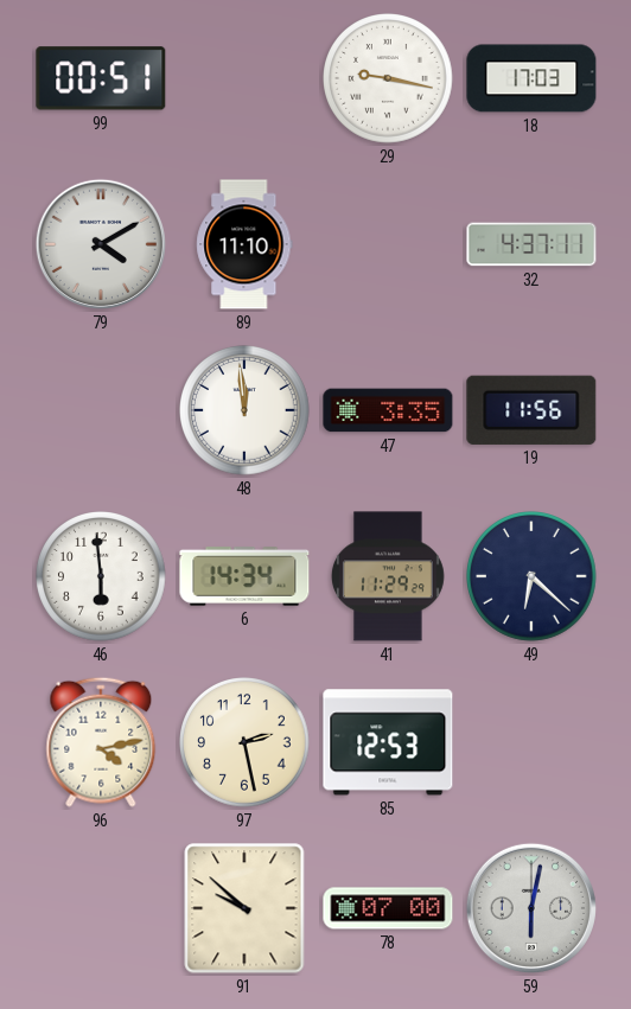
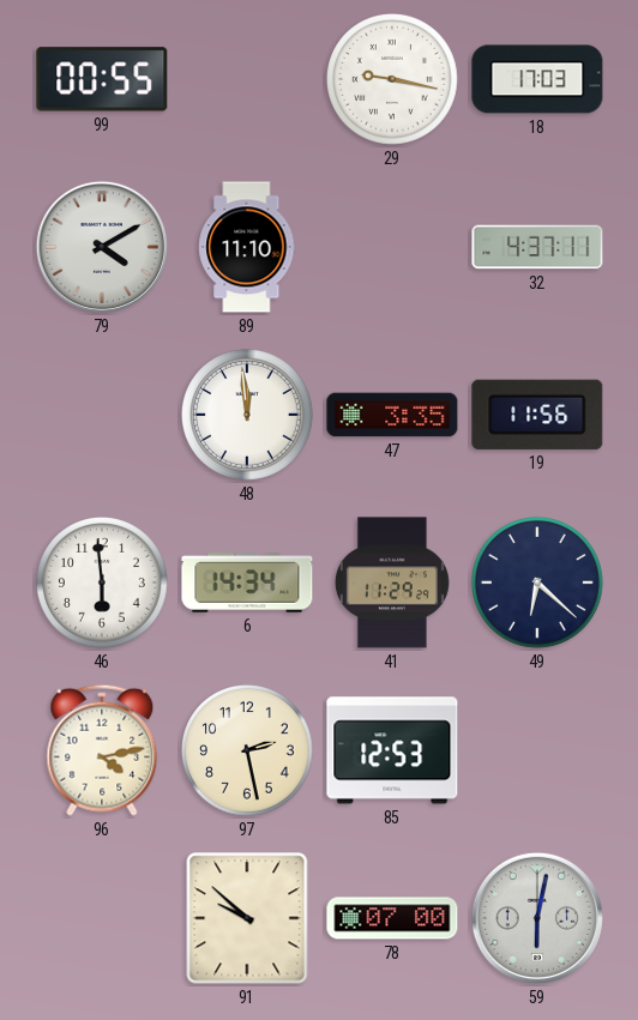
99: 00:51 -> 00:55
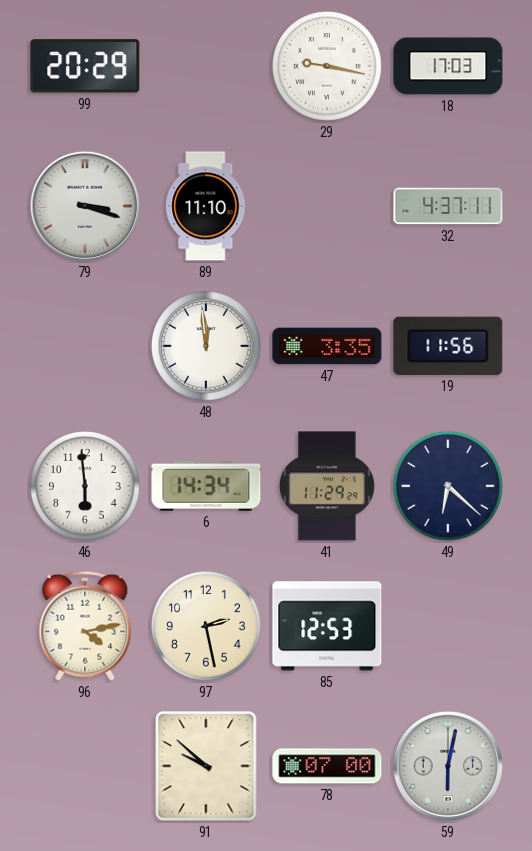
99: 00:55 -> 20:29
79: 4:10 -> 3:18
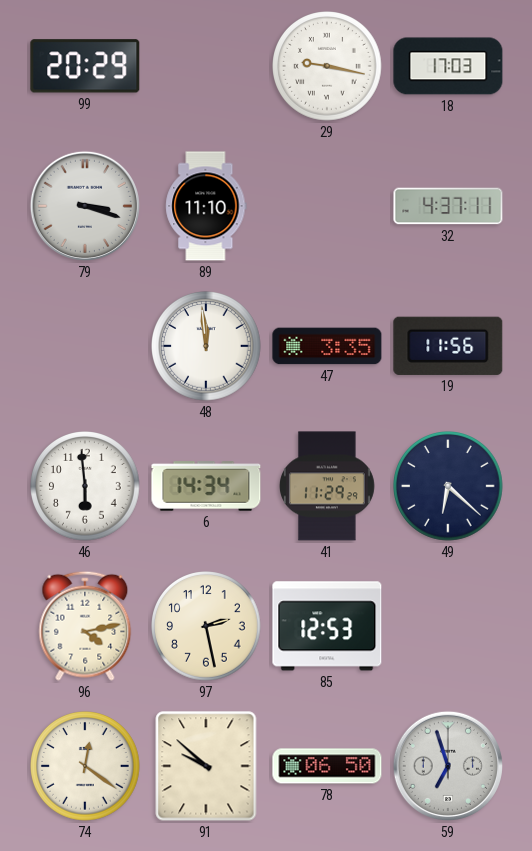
74: none -> 12:21
78: 07:00 -> 06:50
59: 6:02 -> 6:57
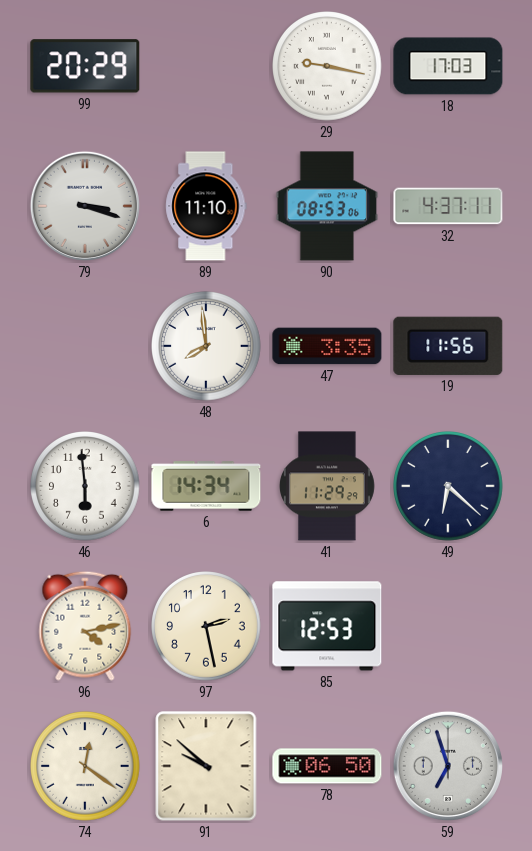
90: none -> 08:53
48: 11:59 -> 7:59
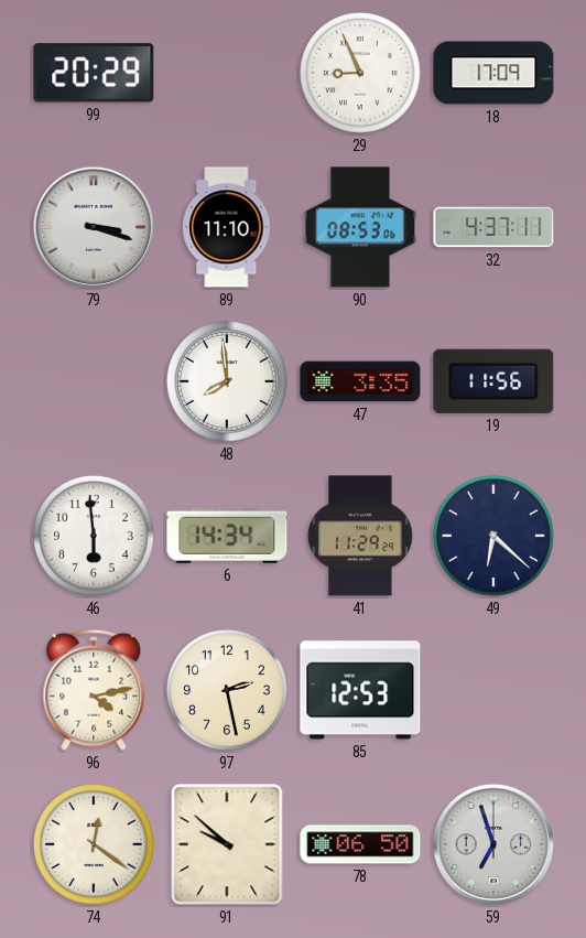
29: 9:17 -> 8:56
18: 17:03 -> 17:09
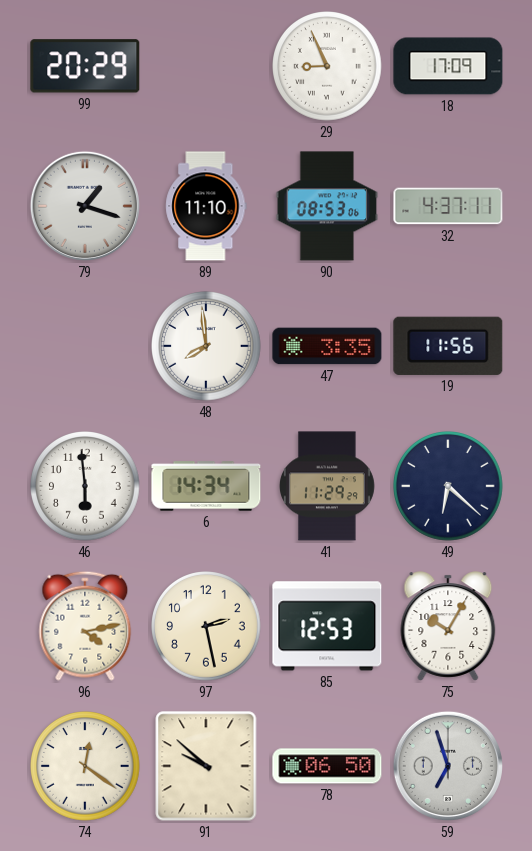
79: 3:18 -> 1:18
75: none -> 10:05
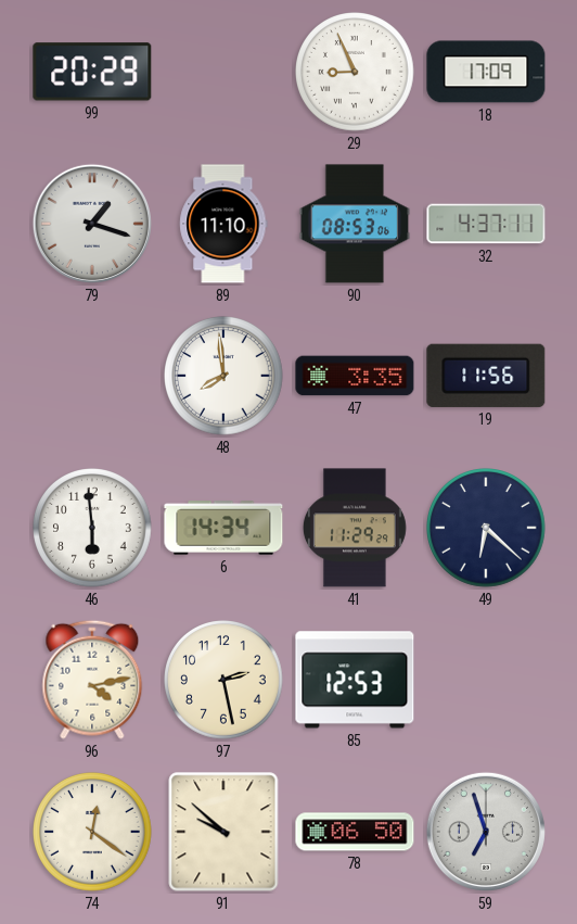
75: 10:05 -> none
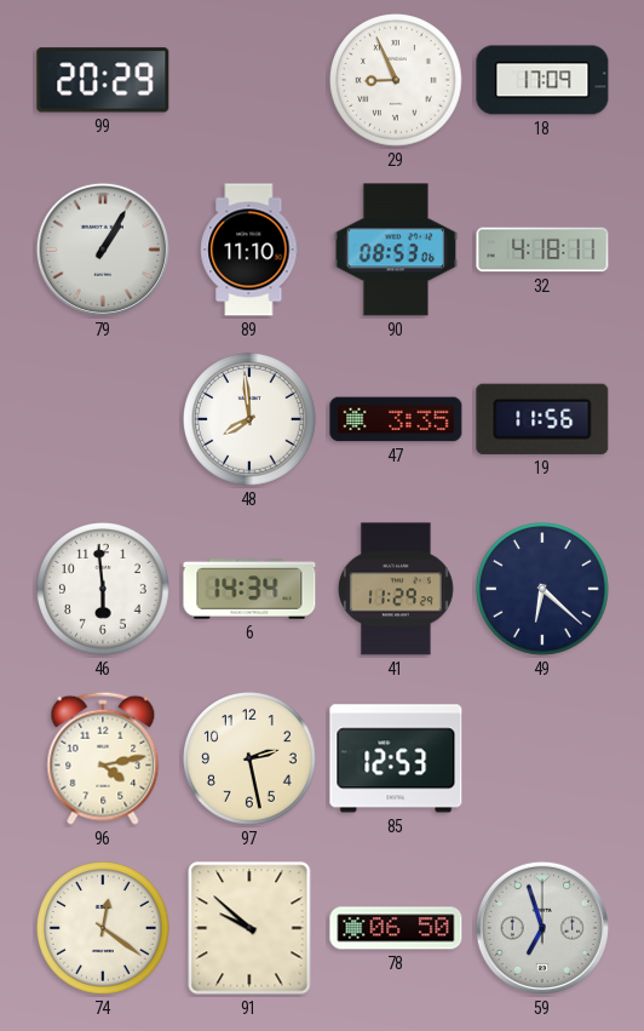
79: 1:18 -> 1:05
32: 4:37 -> 4:18
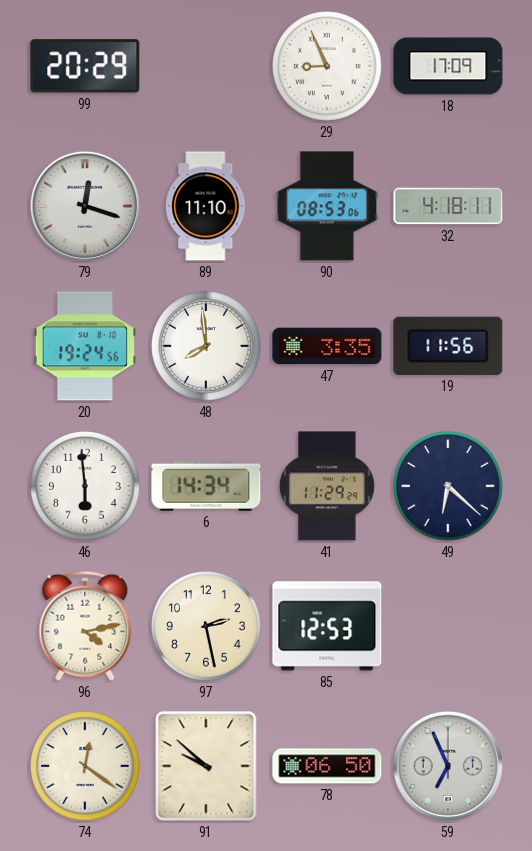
79: 1:05 -> 12:18
20: none -> 19:24
59: 6:57 -> 6:56
